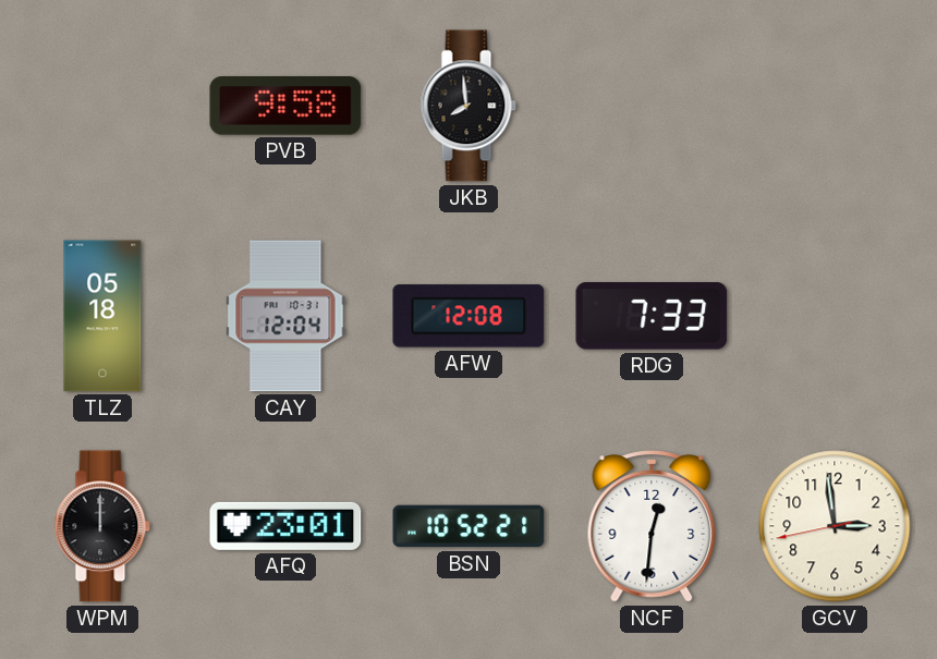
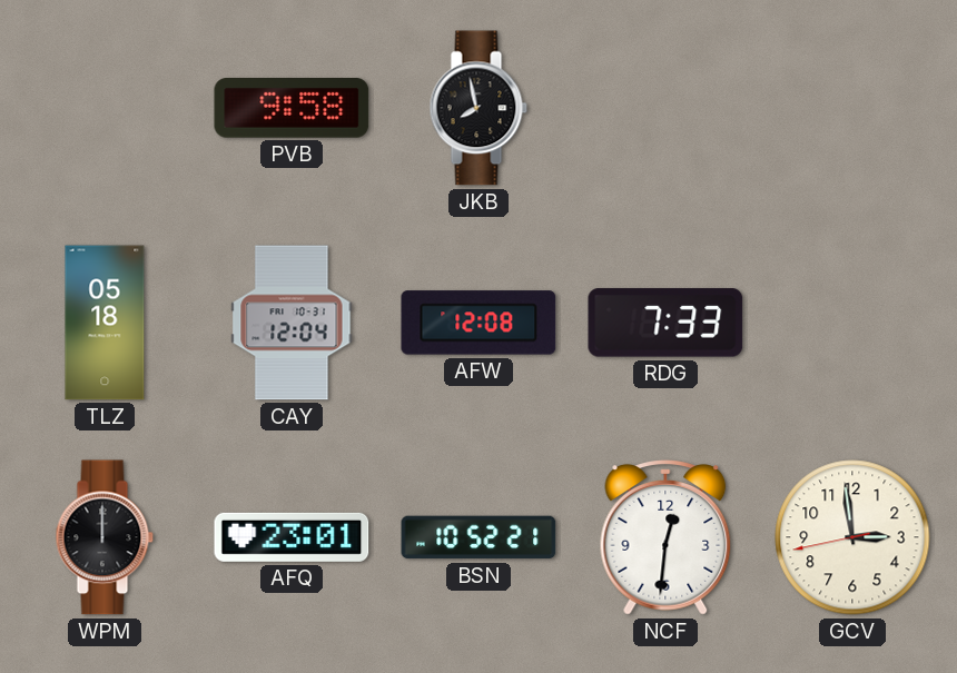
JKB: 7:59 -> 7:58
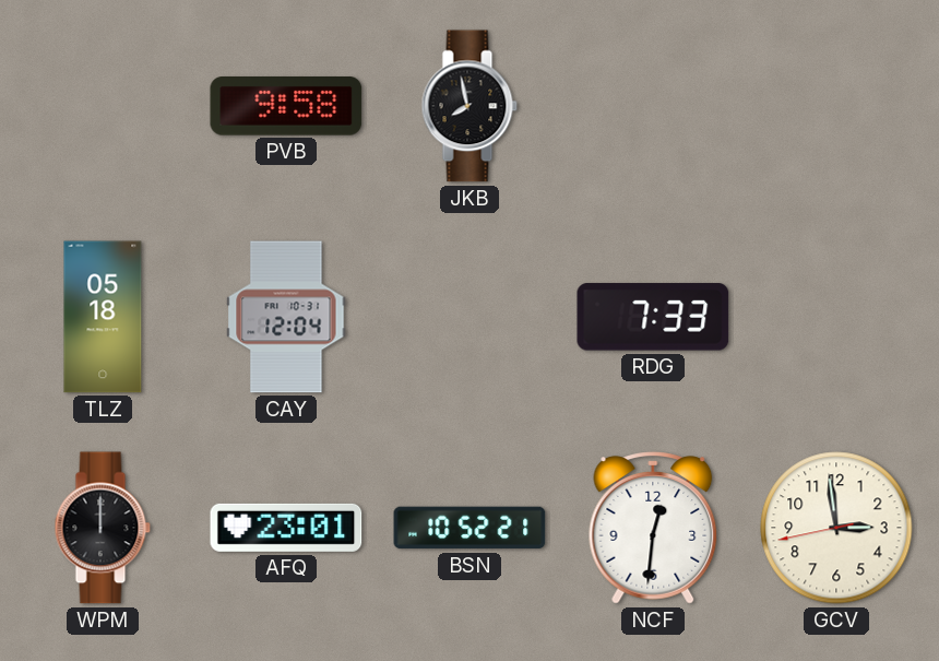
AFW: 12:08 -> none
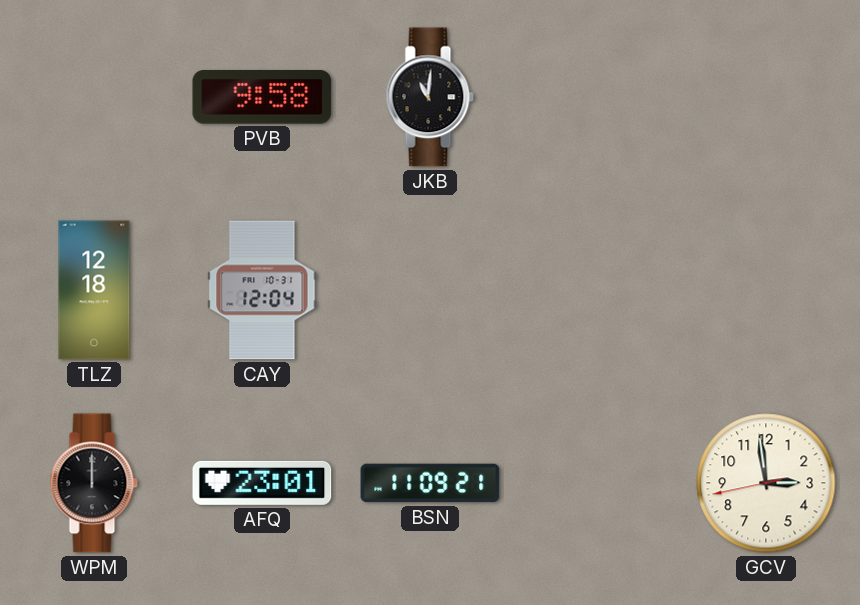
JKB: 7:58 -> 11:01
TLZ: 05:18 -> 12:18
RDG: 7:33 -> none
BSN: 10:52 -> 11:09
NCF: 12:31 -> none
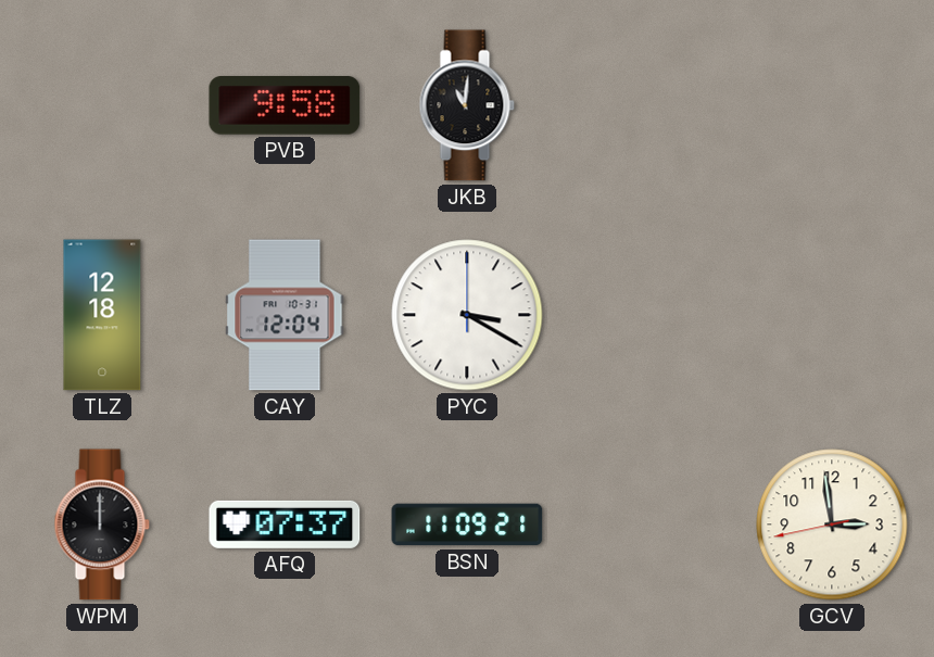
PYC: none -> 3:20
AFQ: 23:01 -> 07:37
